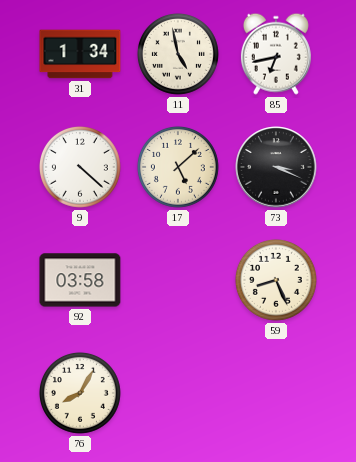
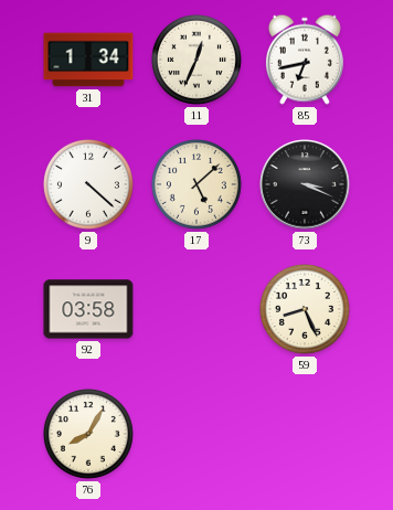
11: 4:58 -> 12:34
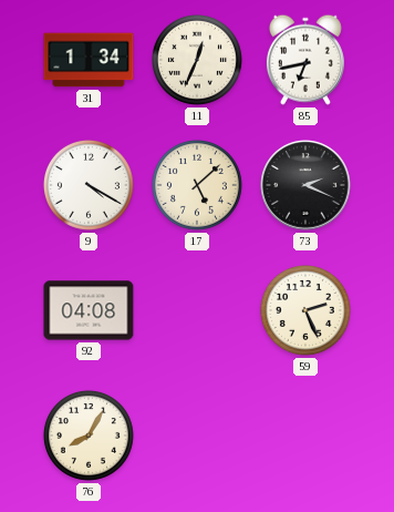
9: 4:22 -> 4:20
73: 3:19 -> 2:19
92: 03:58 -> 04:08
59: 8:26 -> 2:26
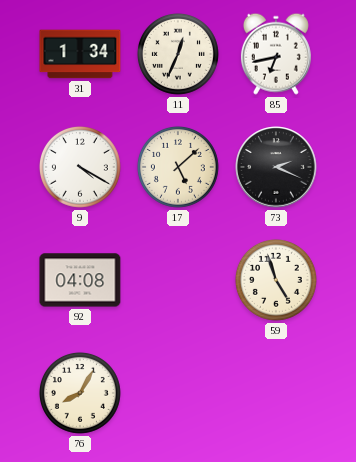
59: 2:26 -> 4:57
